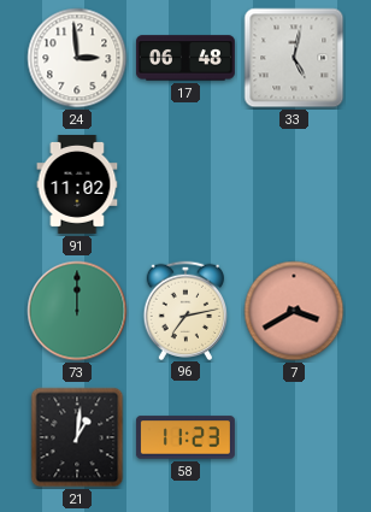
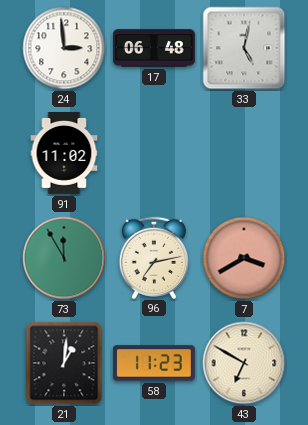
73: 12:00 -> 11:55
43: none -> 6:50
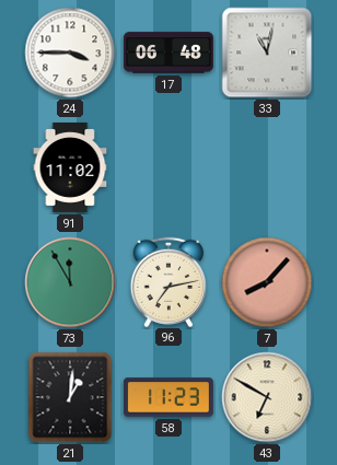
24: 2:59 -> 3:45
33: 5:02 -> 11:02
7: 3:40 -> 8:07
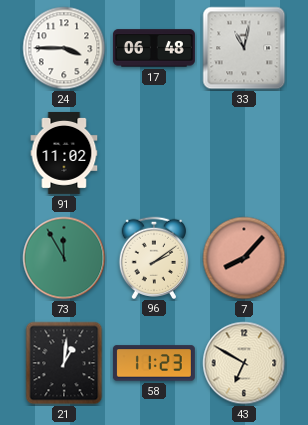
96: 7:13 -> 2:09
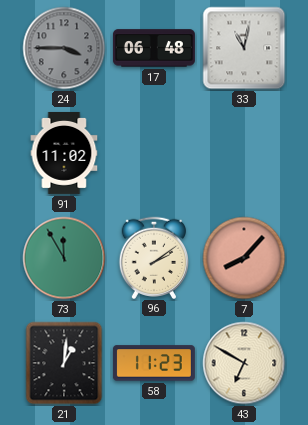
24 dial: white -> grey
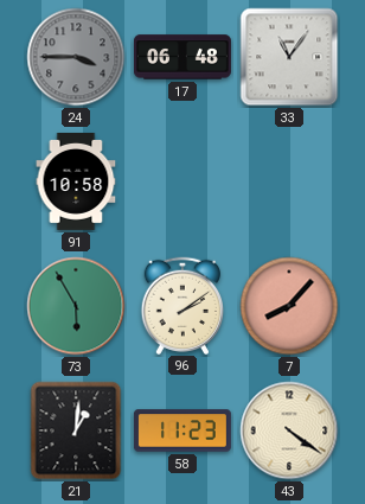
33: 11:02 -> 11:06
91: 11:02 -> 10:58
73: 11:55 -> 5:55
43: 6:50 -> 4:21
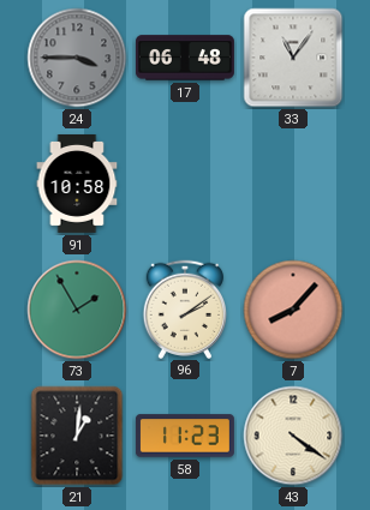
73: 5:55 -> 1:55
